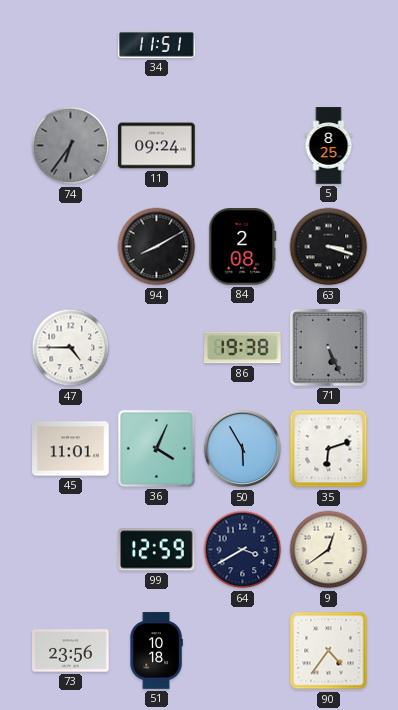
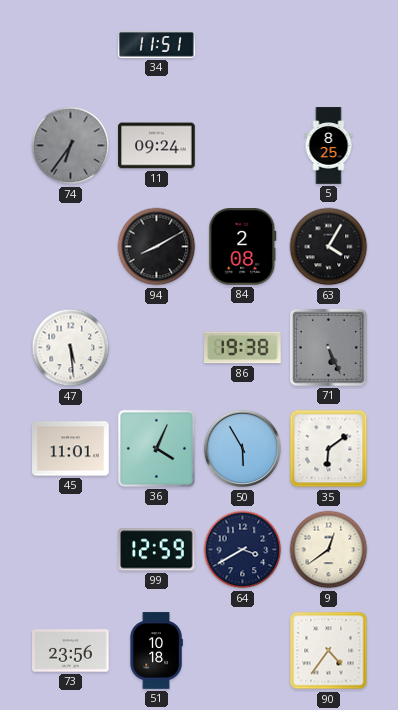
63: 3:18 -> 4:05
47: 4:45 -> 5:29
35: 6:12 -> 6:09
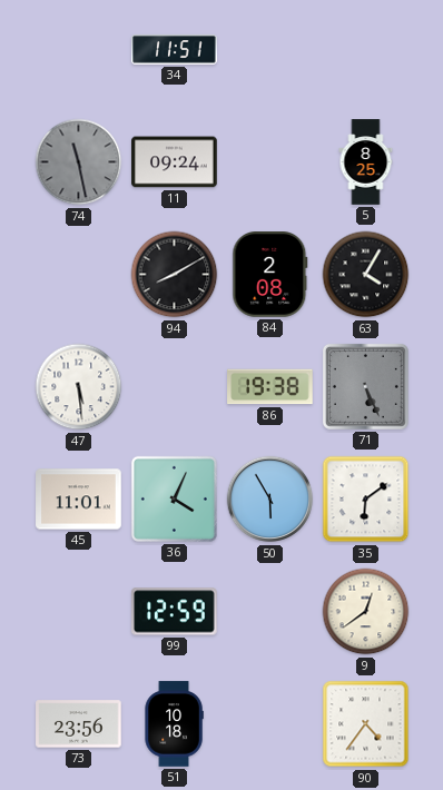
74: 6:36 -> 11:28
64: 3:40 -> none
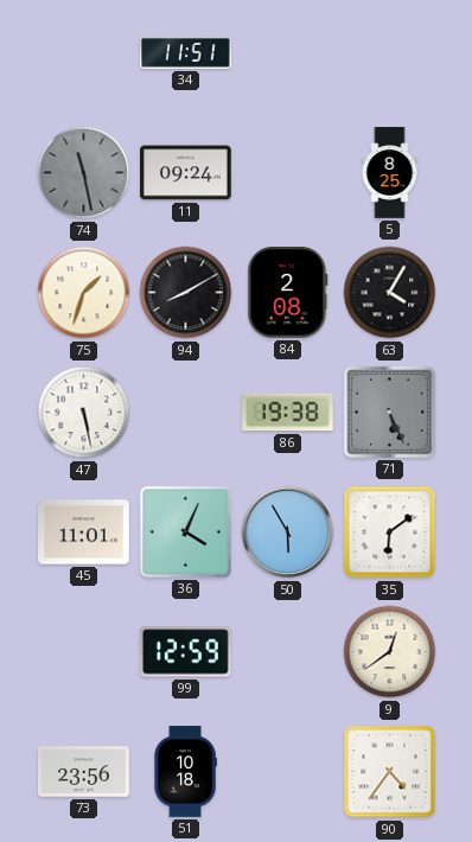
75: none -> 1:33
47: 5:29 -> 5:28
